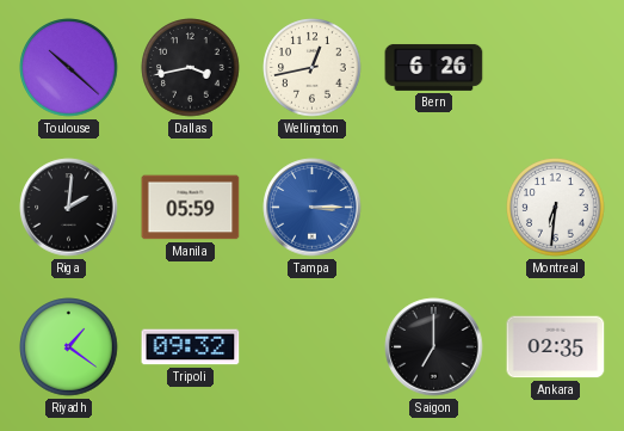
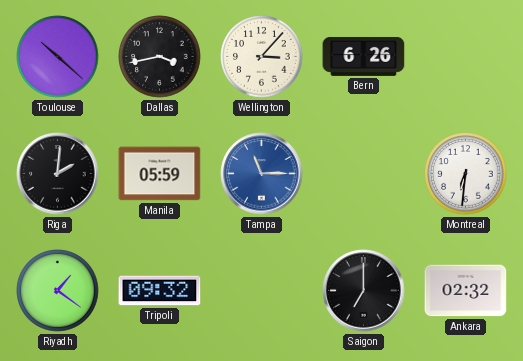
Wellington: 12:43 -> 3:07
Tampa: 3:15 -> 11:15
Ankara: 02:35 -> 02:32
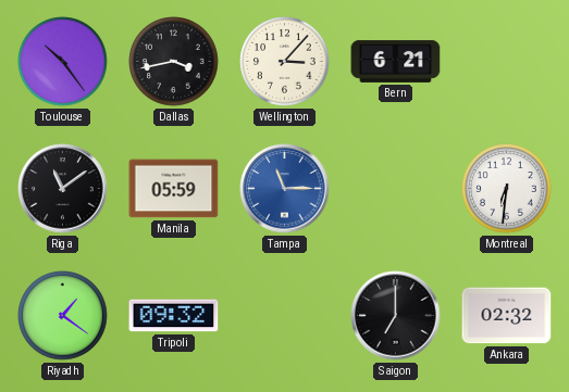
Toulouse: 10:22 -> 10:24
Bern: 6:26 -> 6:21
Riga: 2:01 -> 11:09
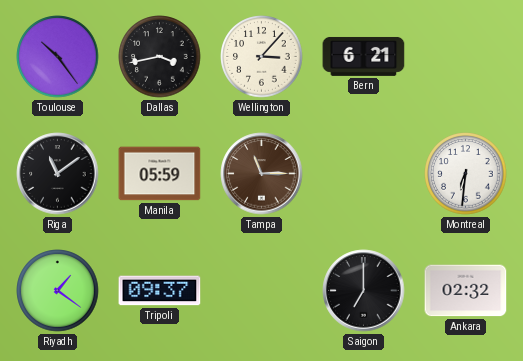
Tampa dial: blue -> brown
Tripoli: 09:32 -> 09:37
